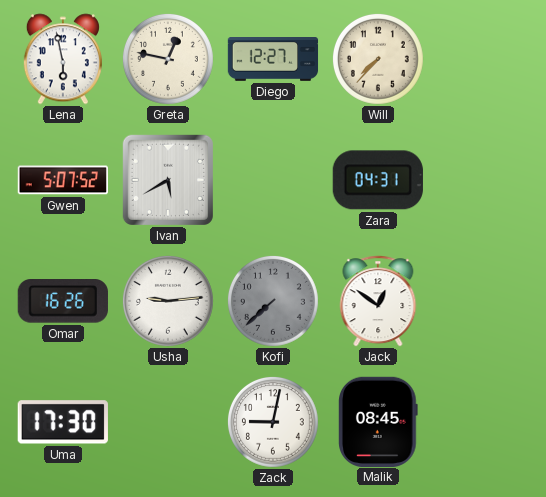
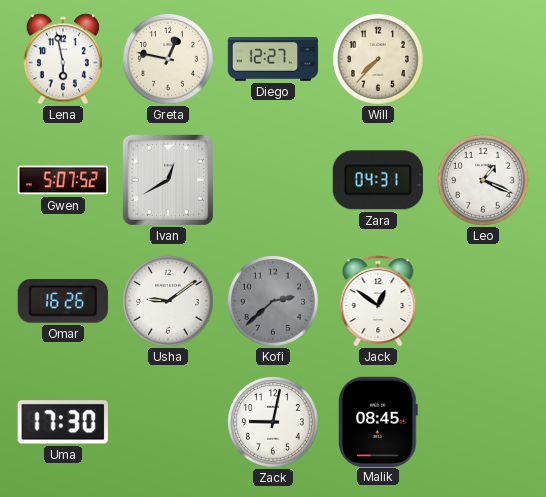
Ivan: 5:40 -> 12:40
Leo: none -> 1:19
Usha: 9:14 -> 9:09
Kofi: 7:38 -> 2:38
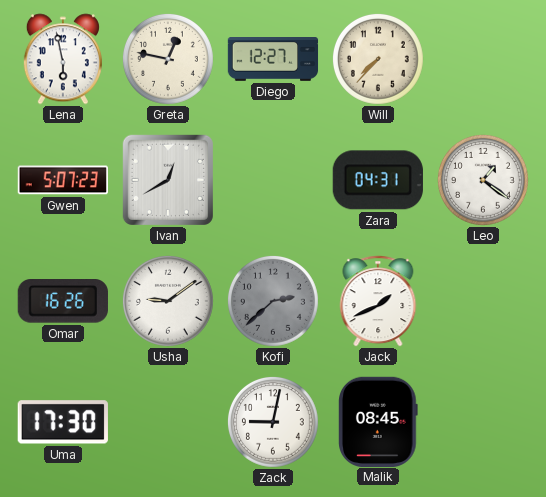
Gwen: 5:07:52 -> 5:07:23
Leo: 1:19 -> 1:21
Jack: 12:51 -> 1:41
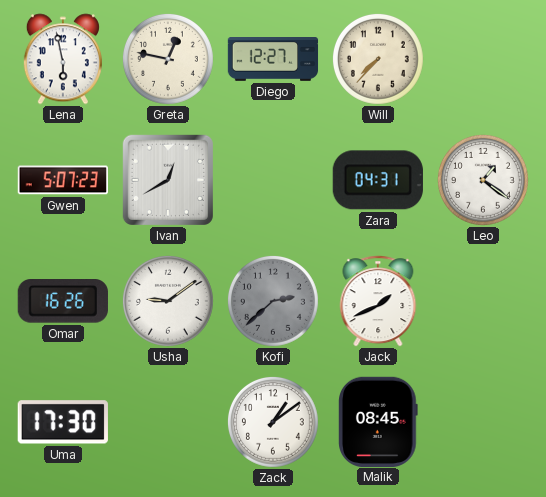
Zack: 9:02 -> 1:09
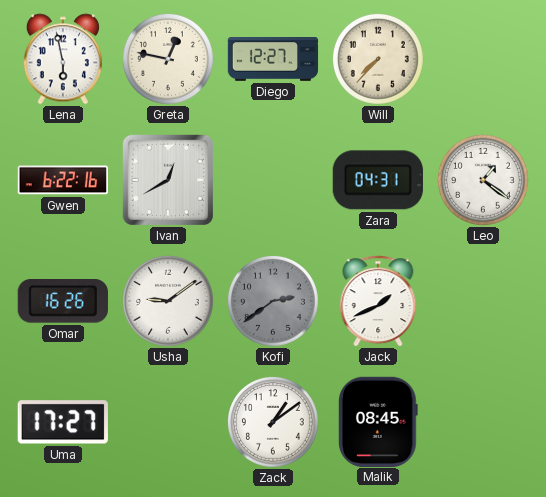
Gwen: 5:07 -> 6:22
Kofi: 2:38 -> 2:39
Uma: 17:30 -> 17:27
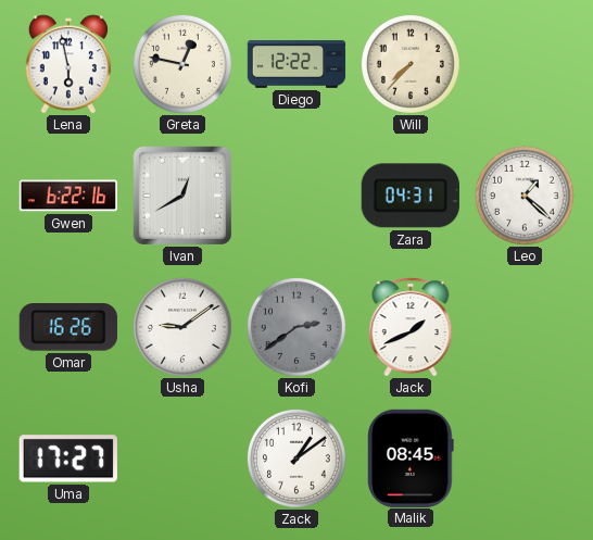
Diego: 12:27 -> 12:22
Leo: 1:21 -> 1:22
